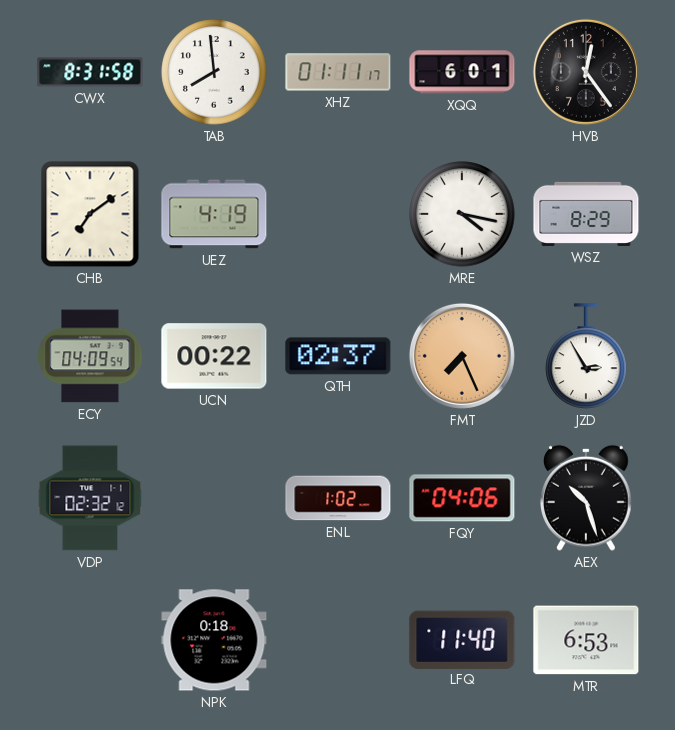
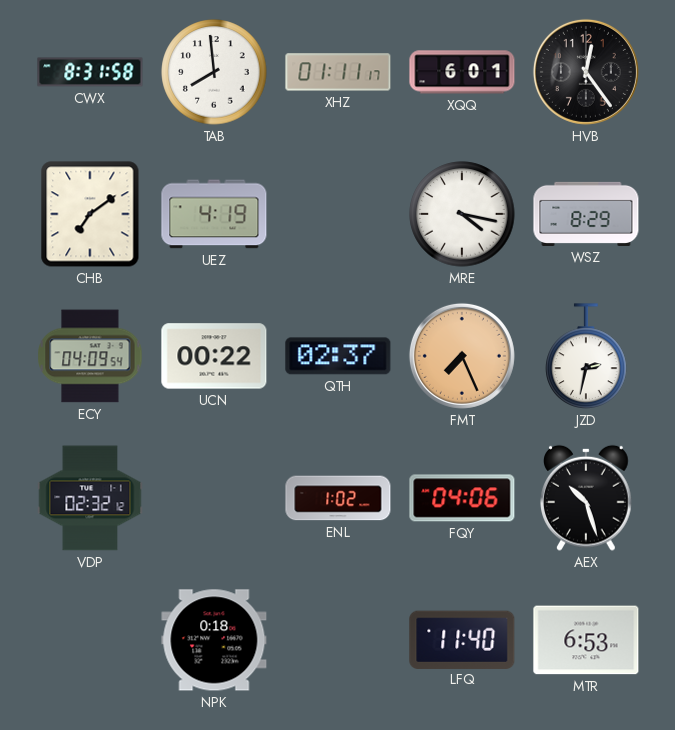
JZD: 2:55 -> 2:32
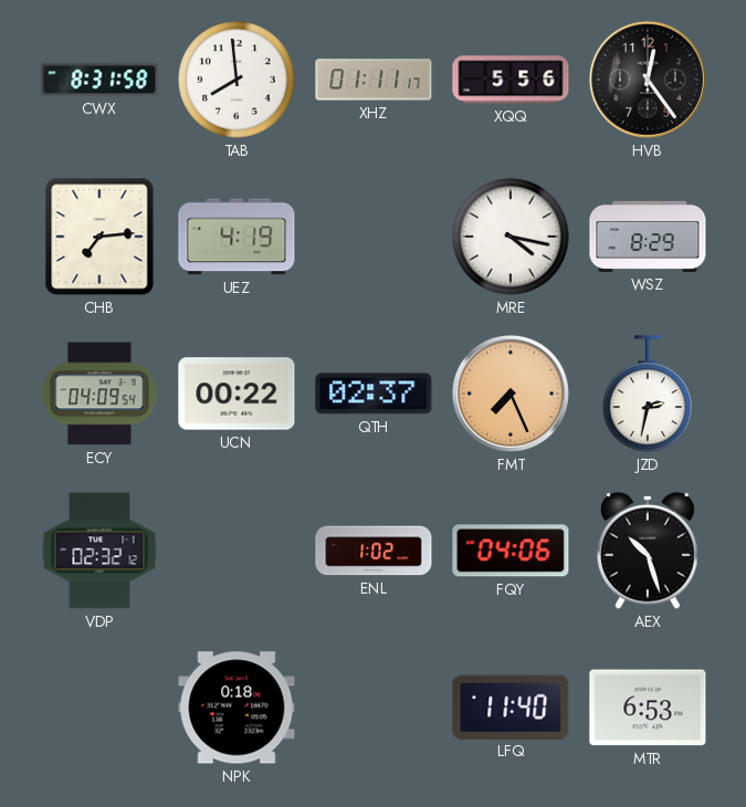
XQQ: 6:01 -> 5:56
CHB: 7:09 -> 7:14
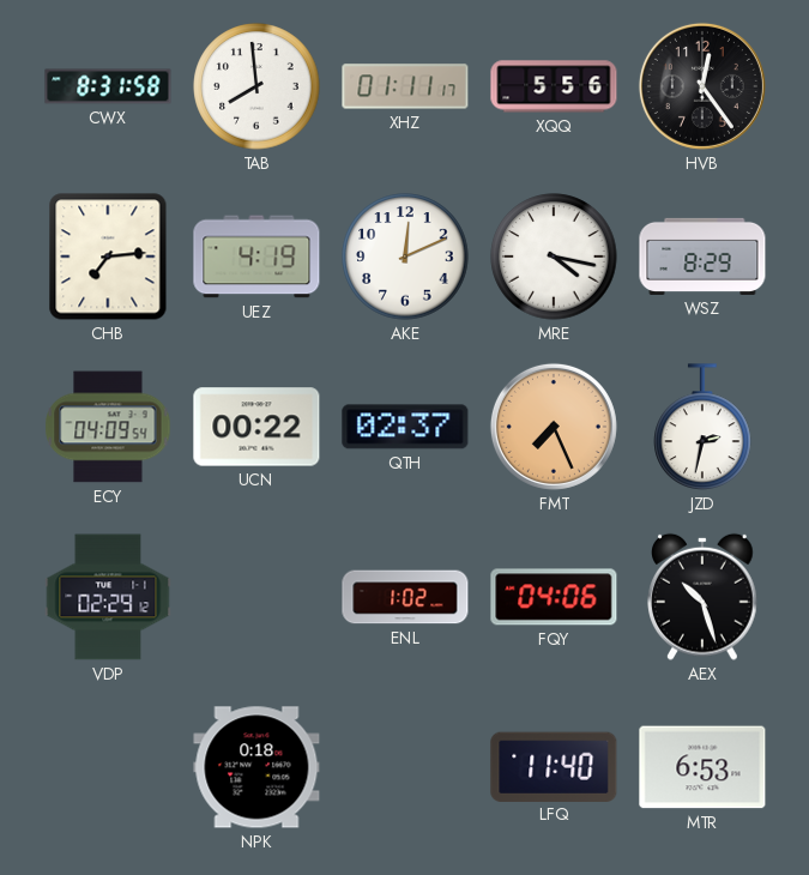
AKE: none -> 12:11
VDP: 02:32 -> 02:29
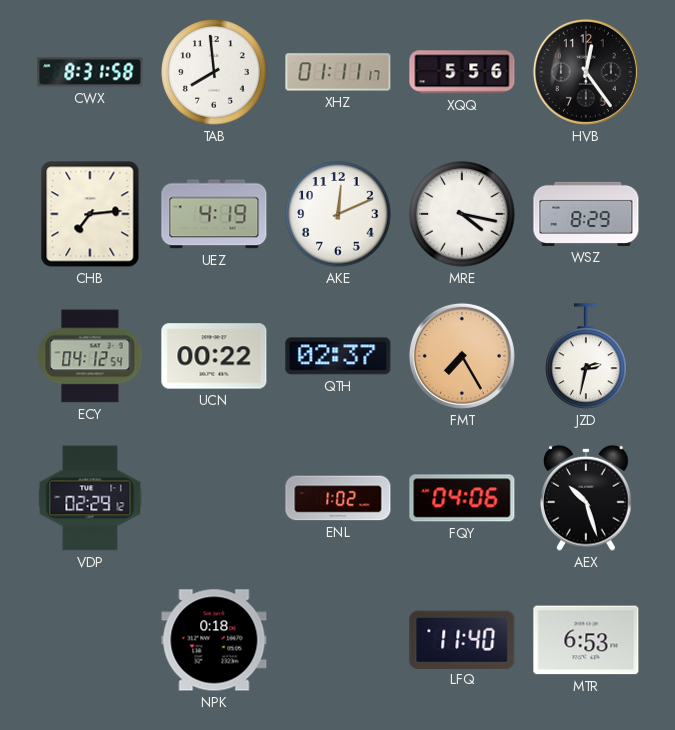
ECY: 04:09 -> 04:12
FMT: 7:26 -> 7:25
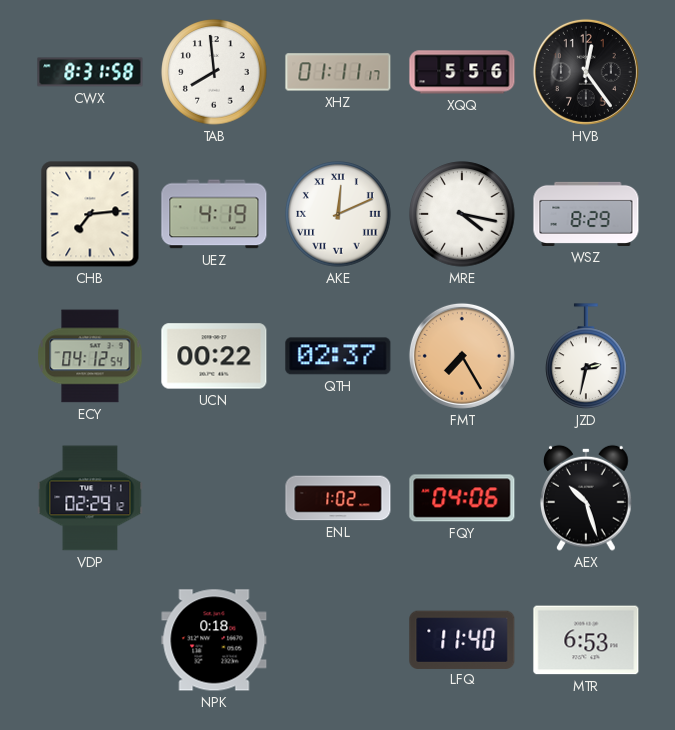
AKE numerals: Arabic -> Roman
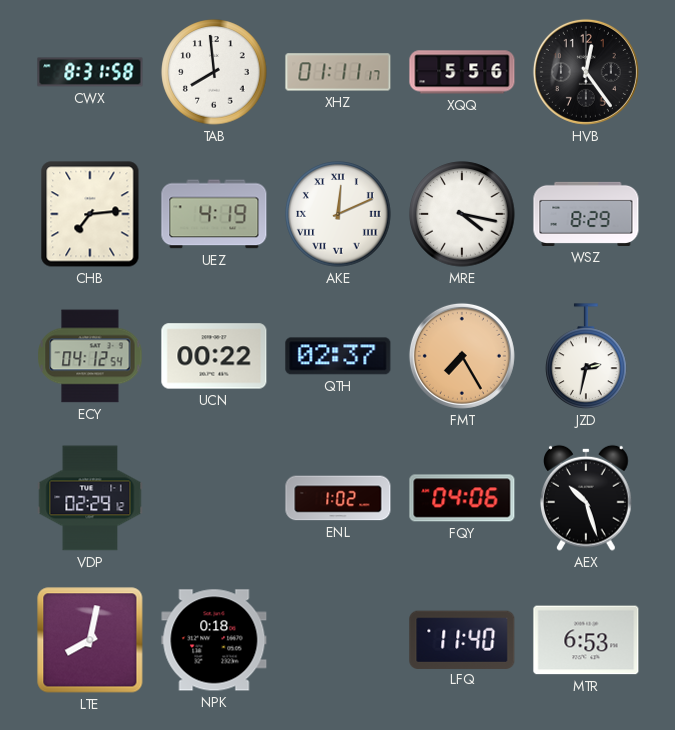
LTE: none -> 8:02
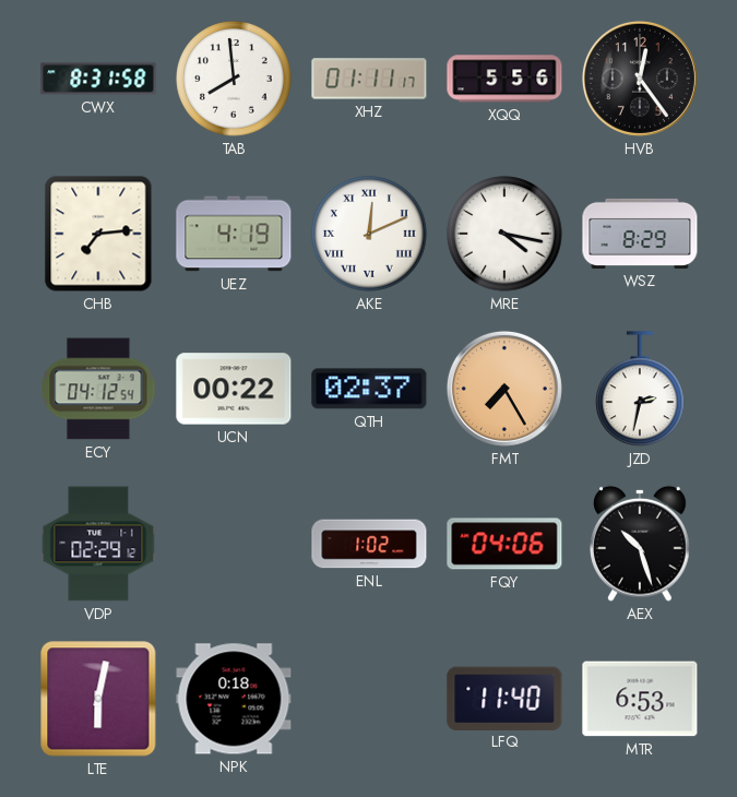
LTE: 8:02 -> 6:02
